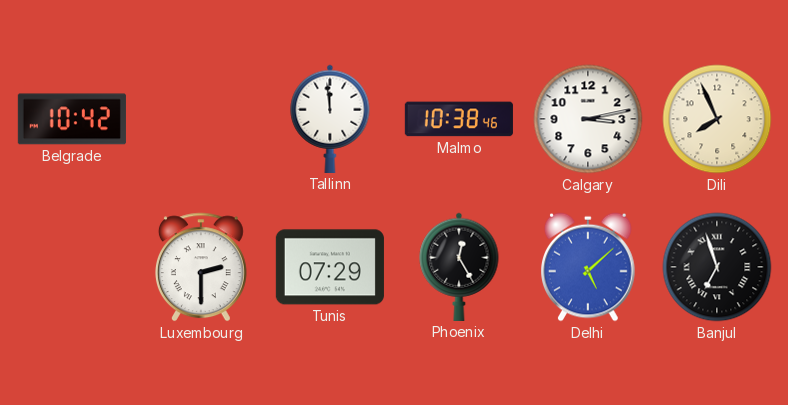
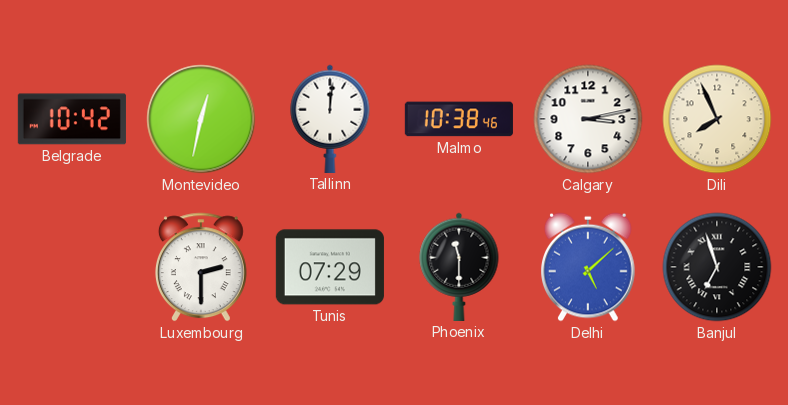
Montevideo: none -> 12:32
Tallinn: 11:59 -> 12:01
Phoenix: 12:25 -> 11:30
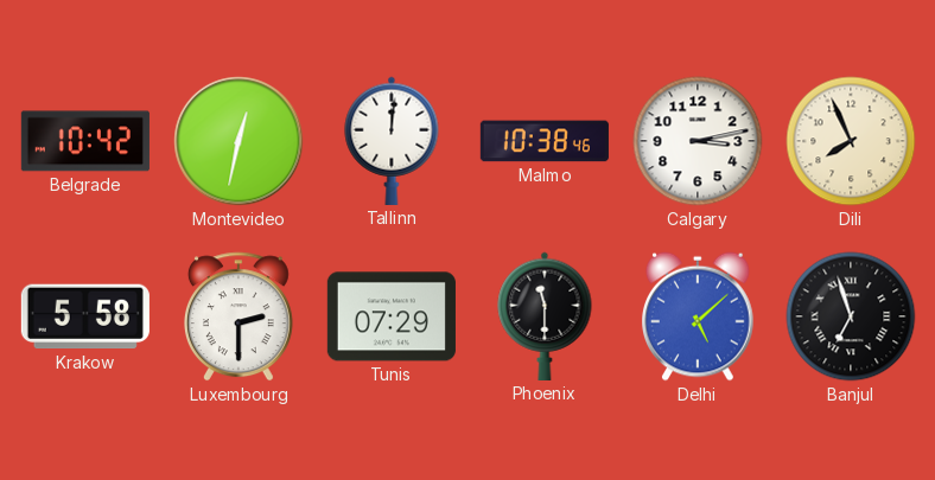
Krakow: none -> 5:58
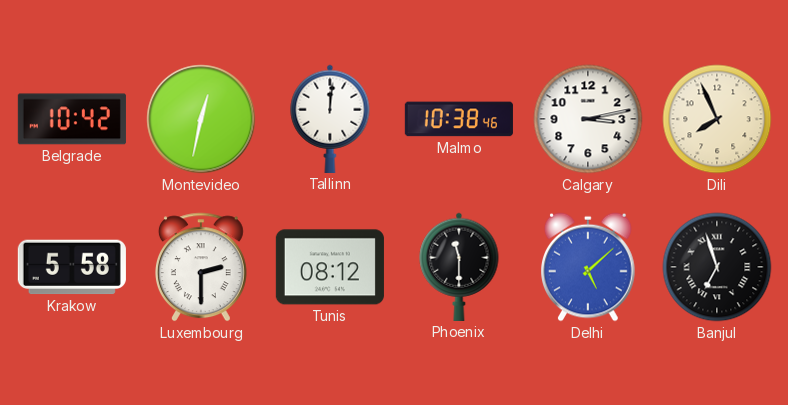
Tunis: 07:29 -> 08:12
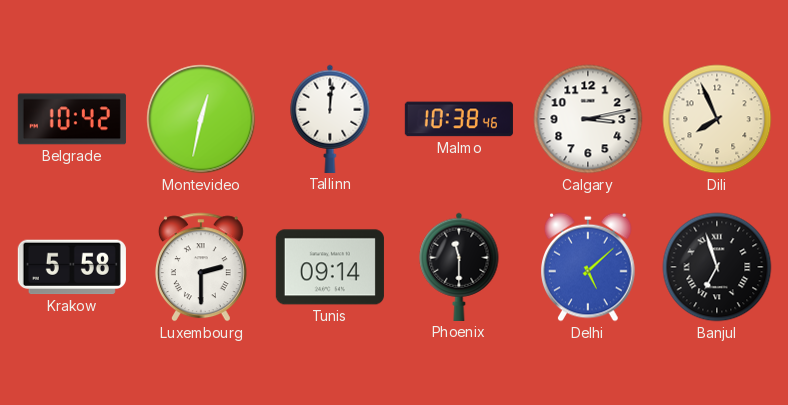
Tunis: 08:12 -> 09:14
